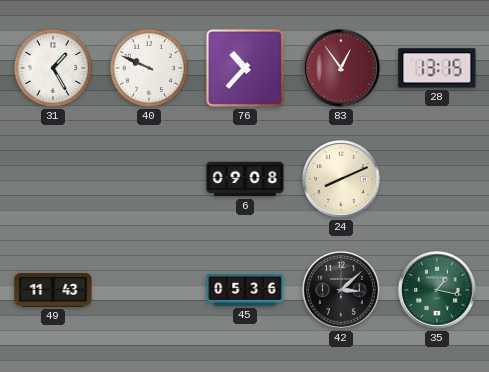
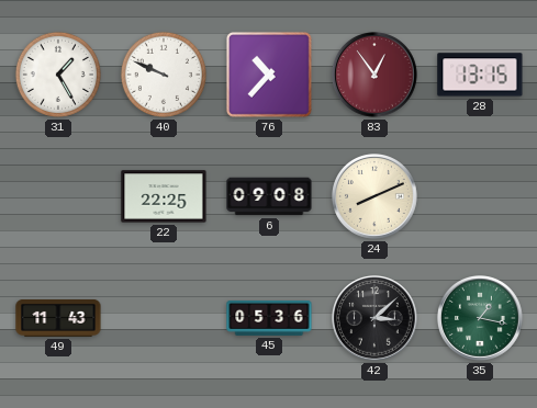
22: none -> 22:25
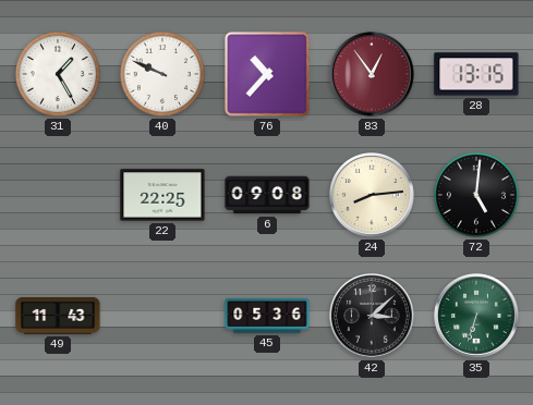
24: 8:11 -> 8:14
72: none -> 5:01
35: 1:17 -> 6:33
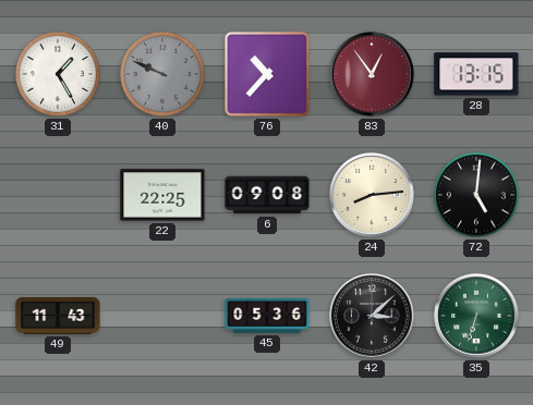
40 dial: white -> grey
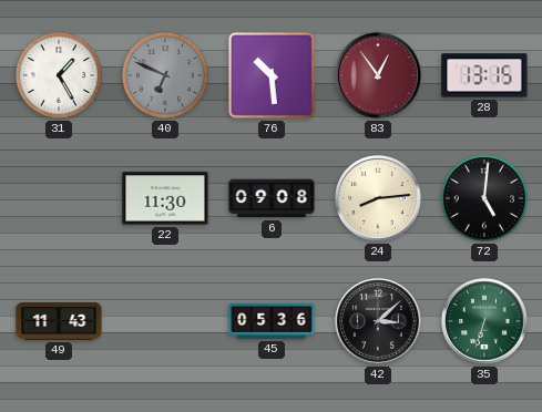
40: 9:49 -> 6:49
76: 10:37 -> 10:29
22: 22:25 -> 11:30
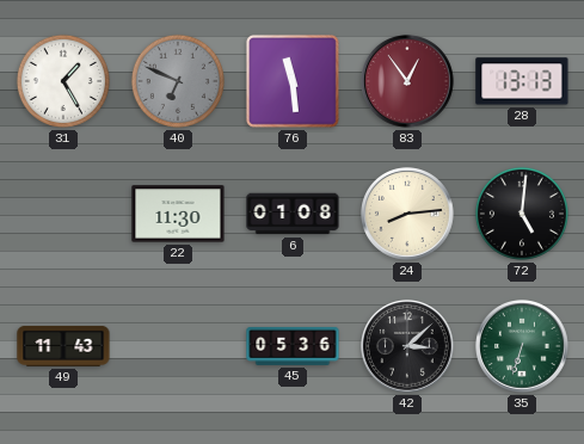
76: 10:29 -> 11:29
28: 13:15 -> 13:13
6: 09:08 -> 01:08
